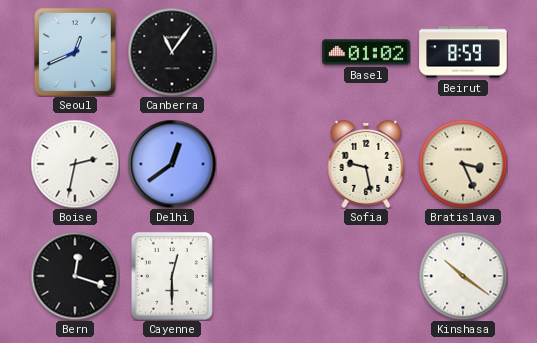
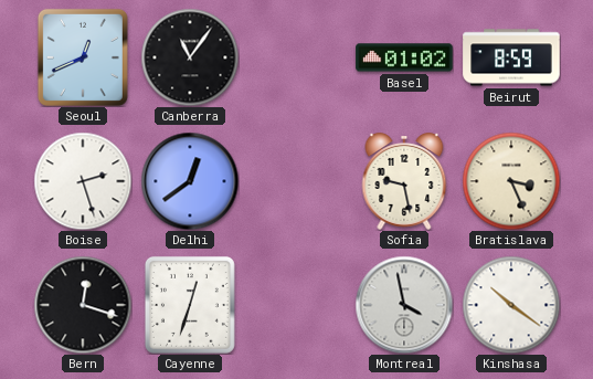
Boise: 2:32 -> 2:27
Cayenne: 12:30 -> 12:33
Montreal: none -> 3:58
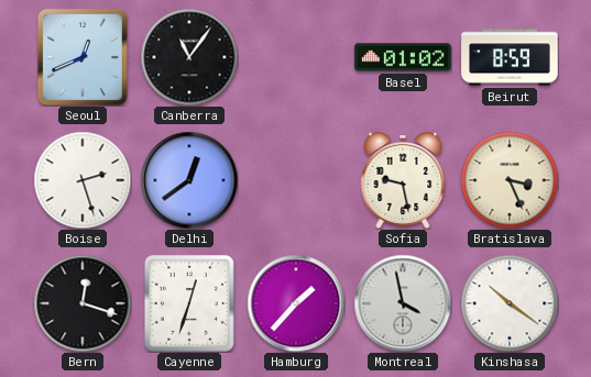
Hamburg: none -> 1:37
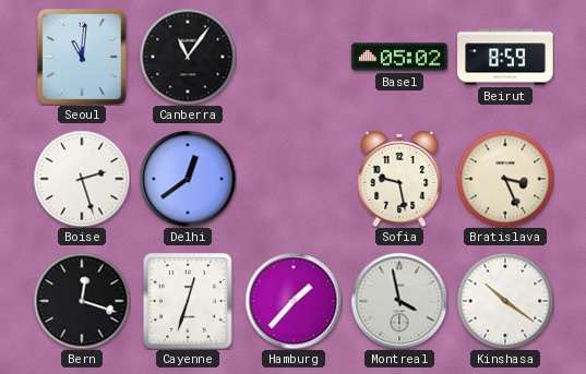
Seoul: 12:41 -> 11:01
Basel: 01:02 -> 05:02
